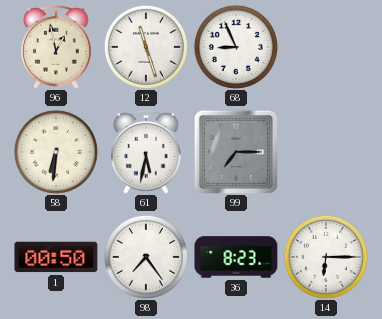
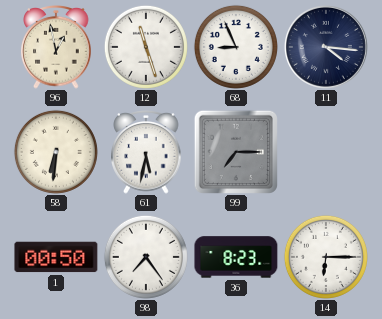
11: none -> 4:16
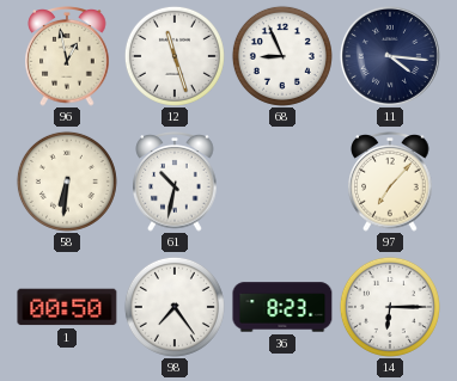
61: 5:32 -> 10:32
99: 7:15 -> none
97: none -> 7:07
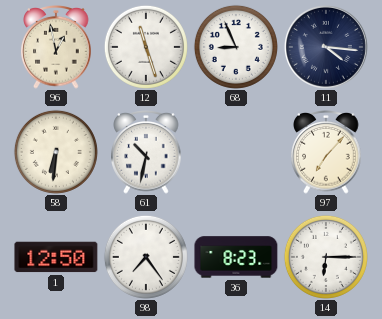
1: 00:50 -> 12:50
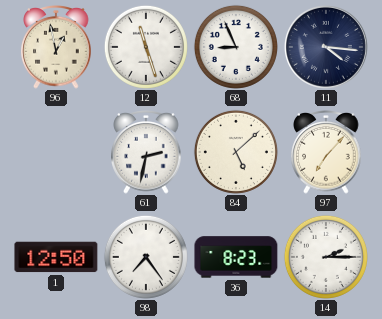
58: 6:31 -> none
61: 10:32 -> 2:32
84: none -> 5:08
14: 6:15 -> 2:15
